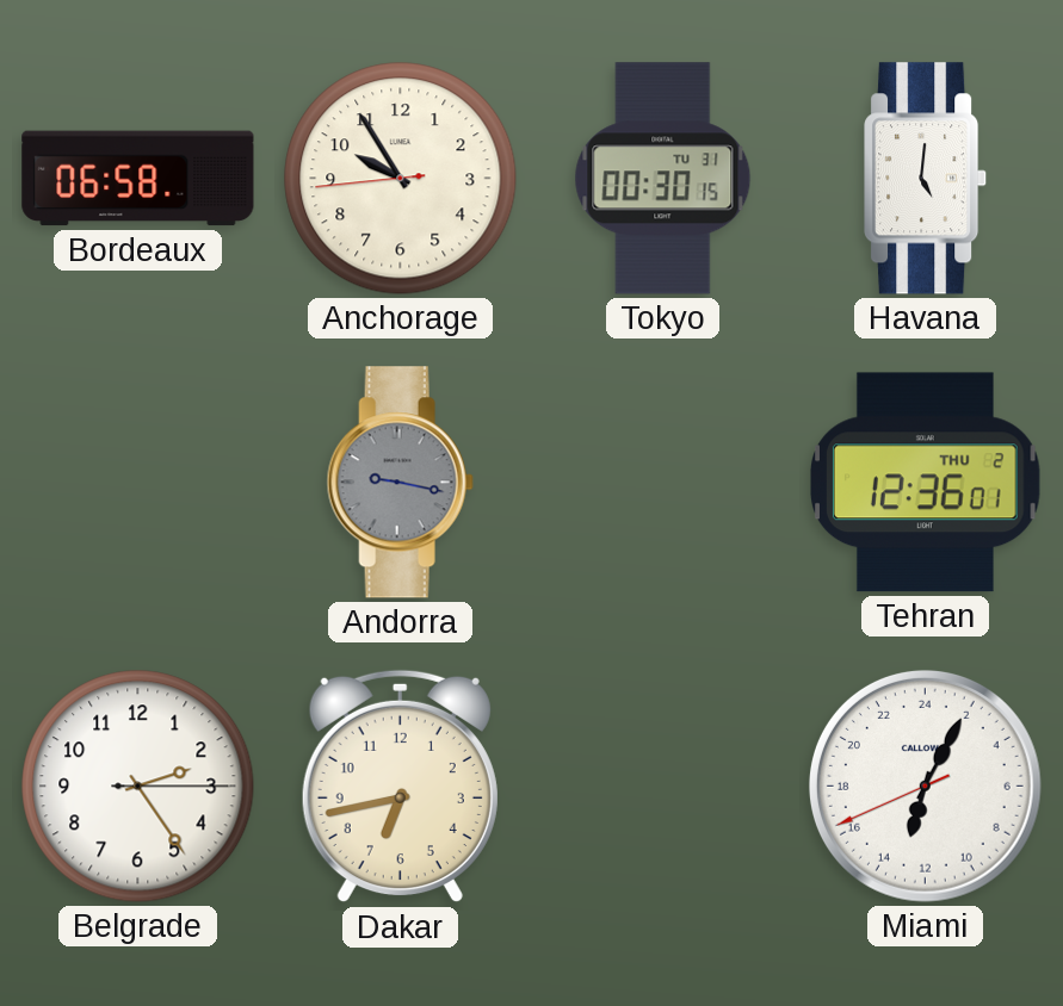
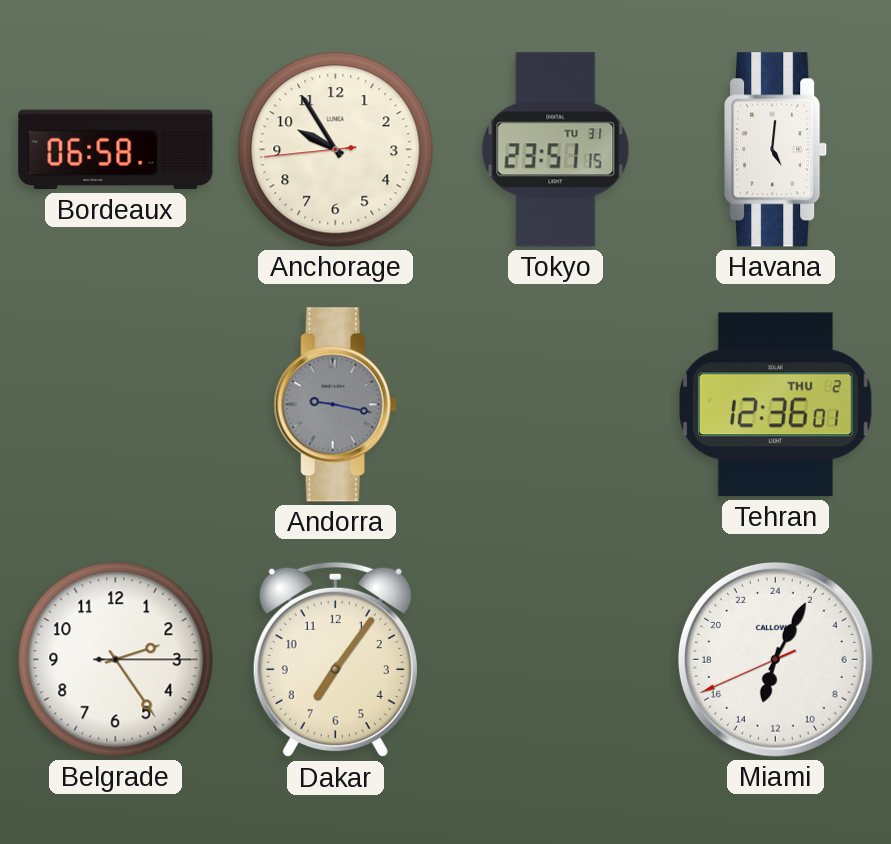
Tokyo: 00:30 -> 23:51
Dakar: 6:43 -> 7:06
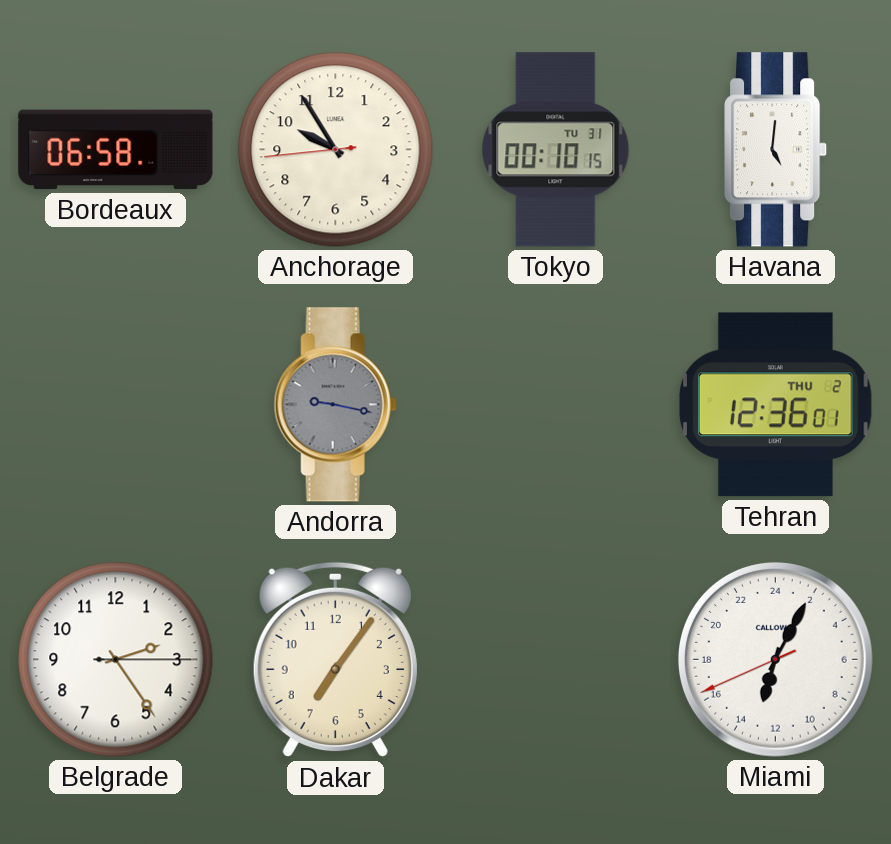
Tokyo: 23:51 -> 00:10
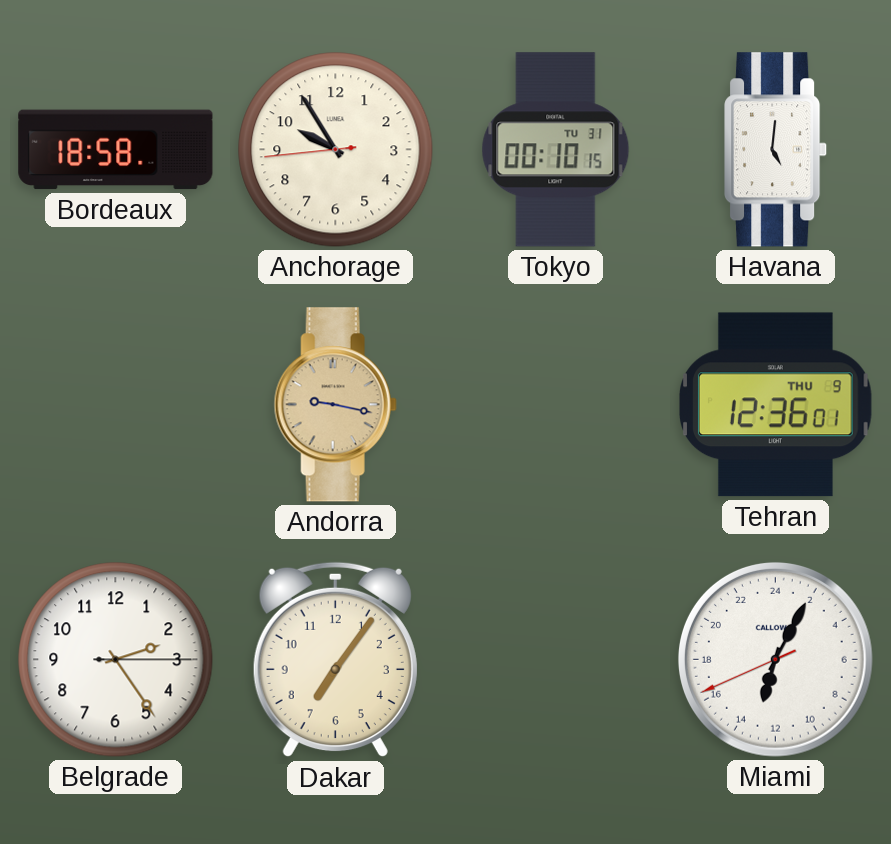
Bordeaux: 06:58 -> 18:58
Andorra dial: grey -> champagne
Tehran date: THU 2 -> THU 9
